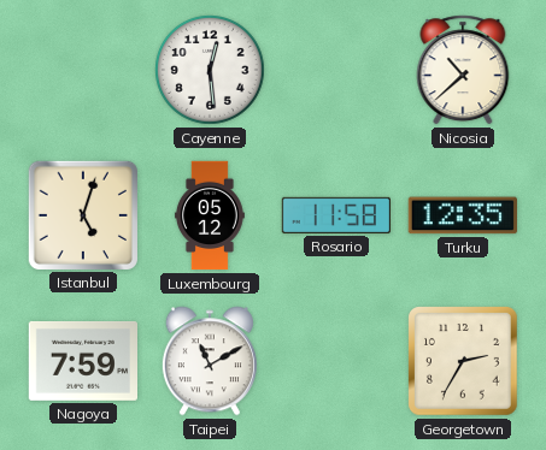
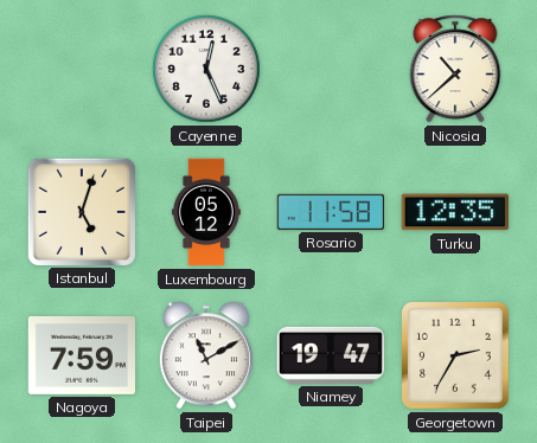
Cayenne: 12:29 -> 12:26
Niamey: none -> 19:47
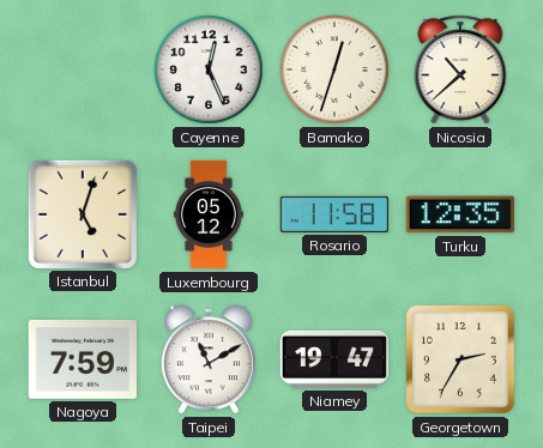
Bamako: none -> 12:33
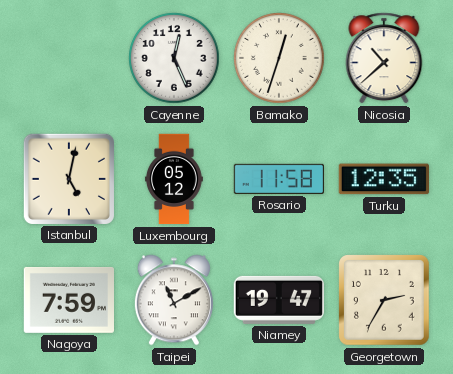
Istanbul: 5:03 -> 5:02
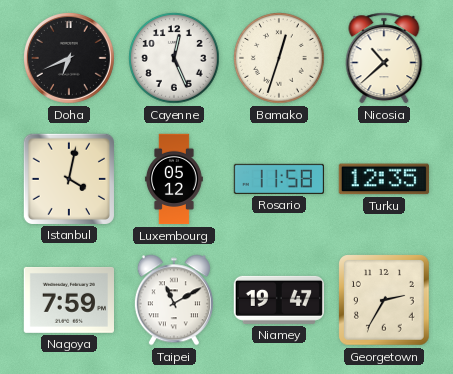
Doha: none -> 6:41
Istanbul: 5:02 -> 4:02
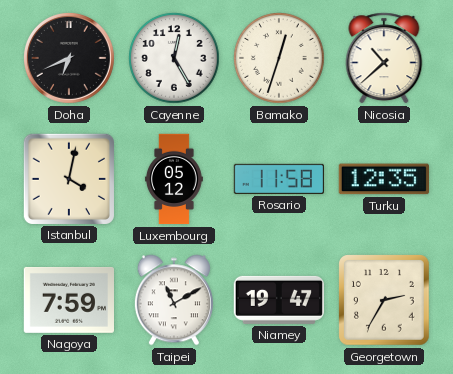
Cayenne: 12:26 -> 12:25
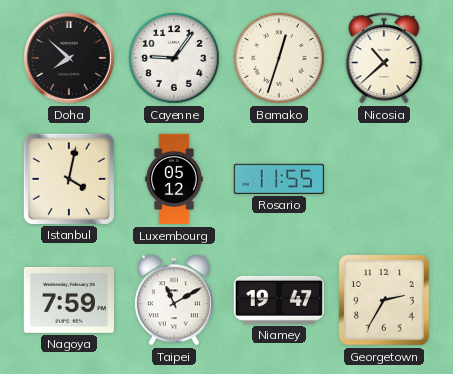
Doha: 6:41 -> 7:52
Cayenne: 12:25 -> 9:06
Rosario: 11:58 -> 11:55
Turku: 12:35 -> none
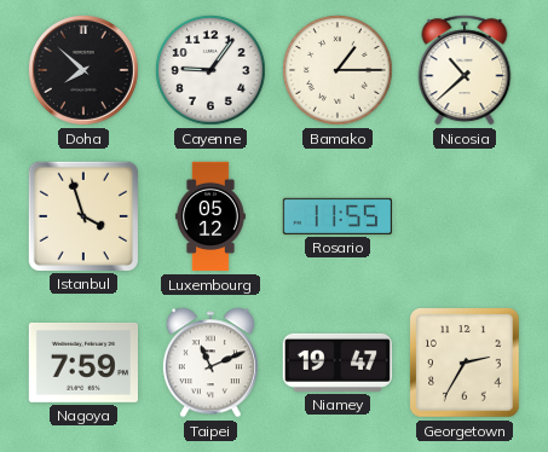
Bamako: 12:33 -> 1:15
Istanbul: 4:02 -> 3:57
Taipei: 11:10 -> 11:11
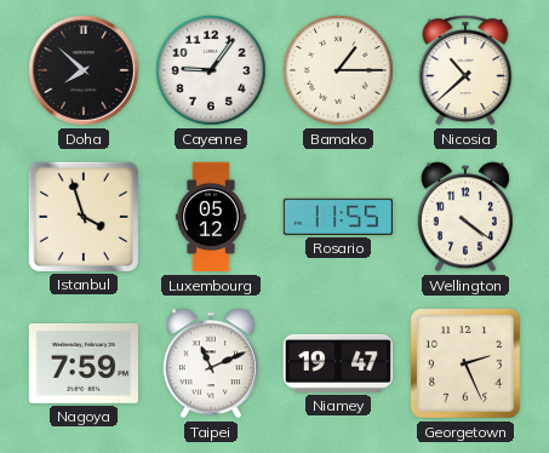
Wellington: none -> 4:21
Georgetown: 2:35 -> 2:26
